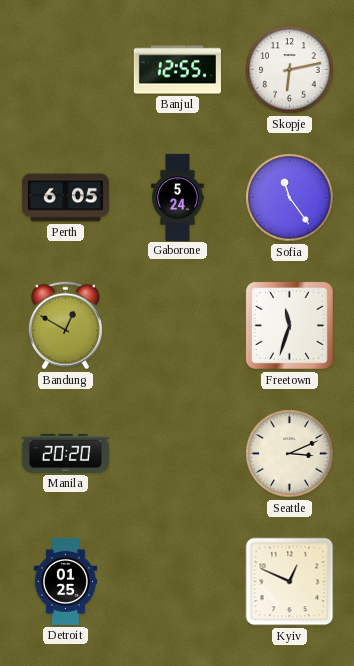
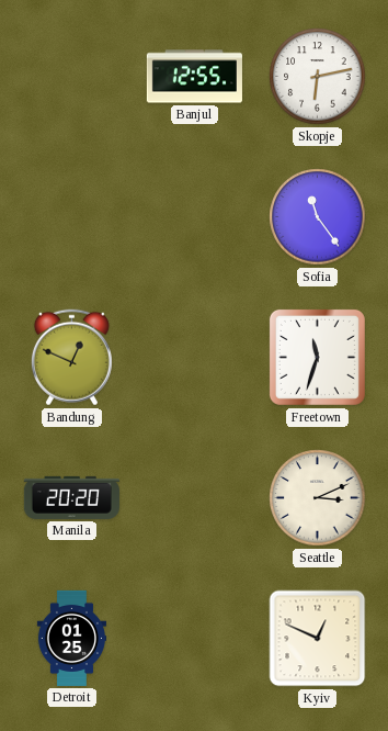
Perth: 6:05 -> none
Gaborone: 5:24 -> none
Bandung: 12:50 -> 12:49
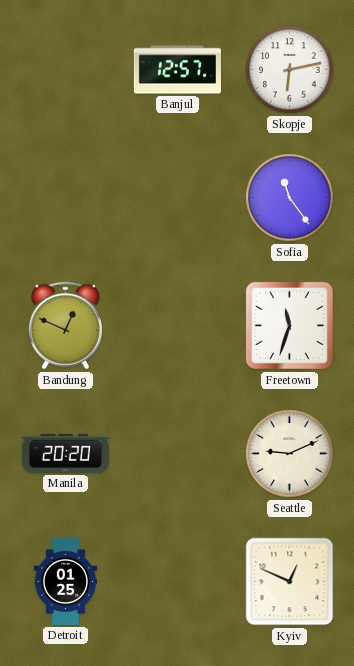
Banjul: 12:55 -> 12:57
Seattle: 3:11 -> 9:11
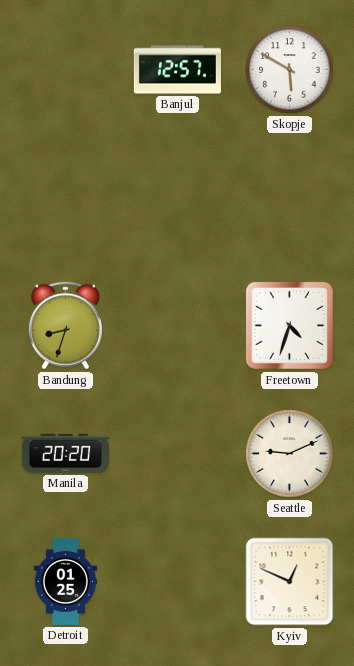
Skopje: 6:13 -> 5:50
Sofia: 11:24 -> none
Bandung: 12:49 -> 8:33
Freetown: 11:33 -> 4:33
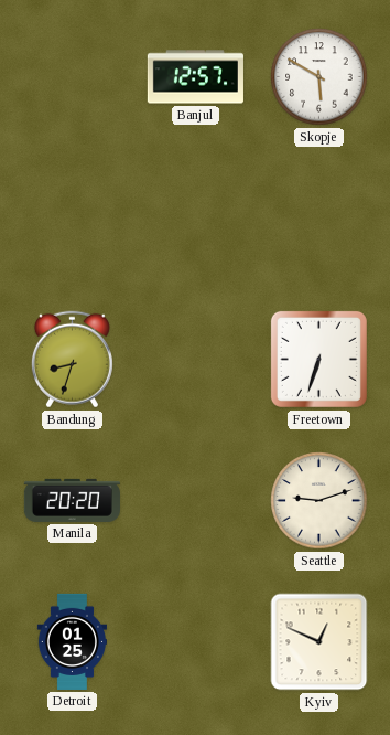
Freetown: 4:33 -> 6:33
Seattle: 9:11 -> 9:12
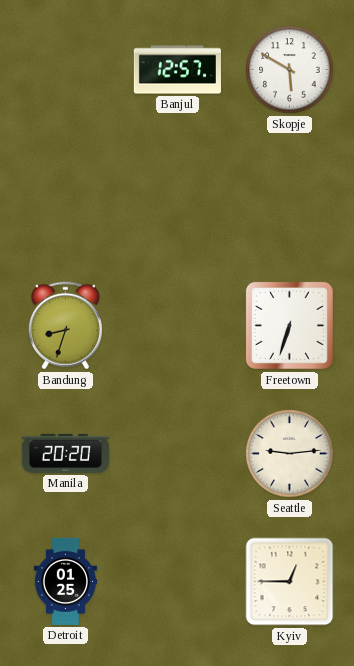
Seattle: 9:12 -> 9:14
Kyiv: 12:49 -> 12:45
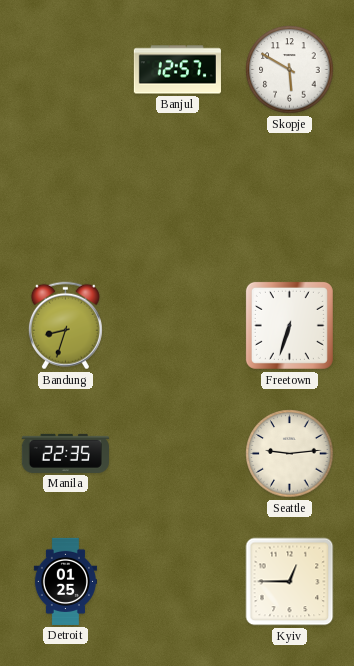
Manila: 20:20 -> 22:35
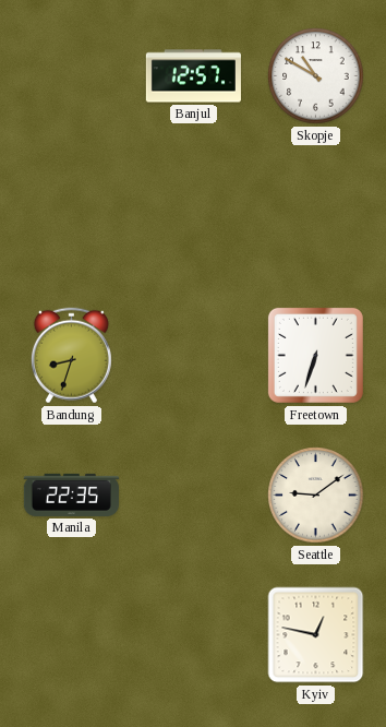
Skopje: 5:50 -> 10:50
Seattle: 9:14 -> 9:09
Detroit: 01:25 -> none
Kyiv: 12:45 -> 12:47
